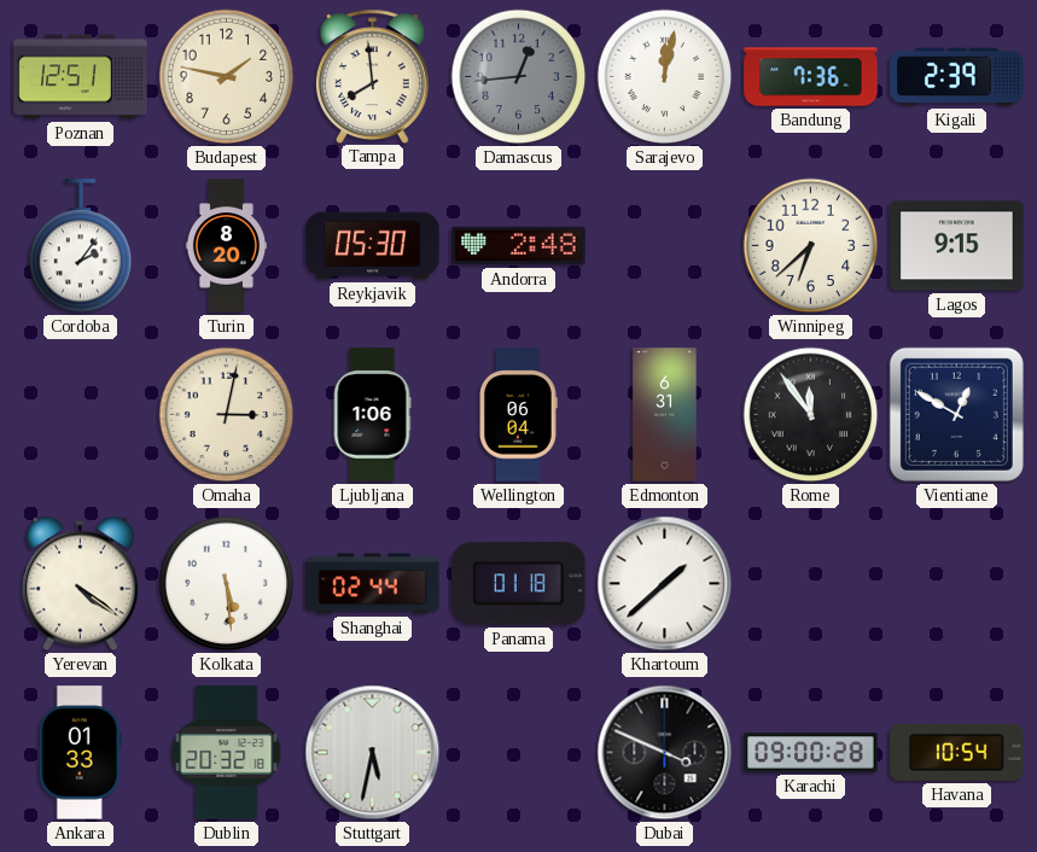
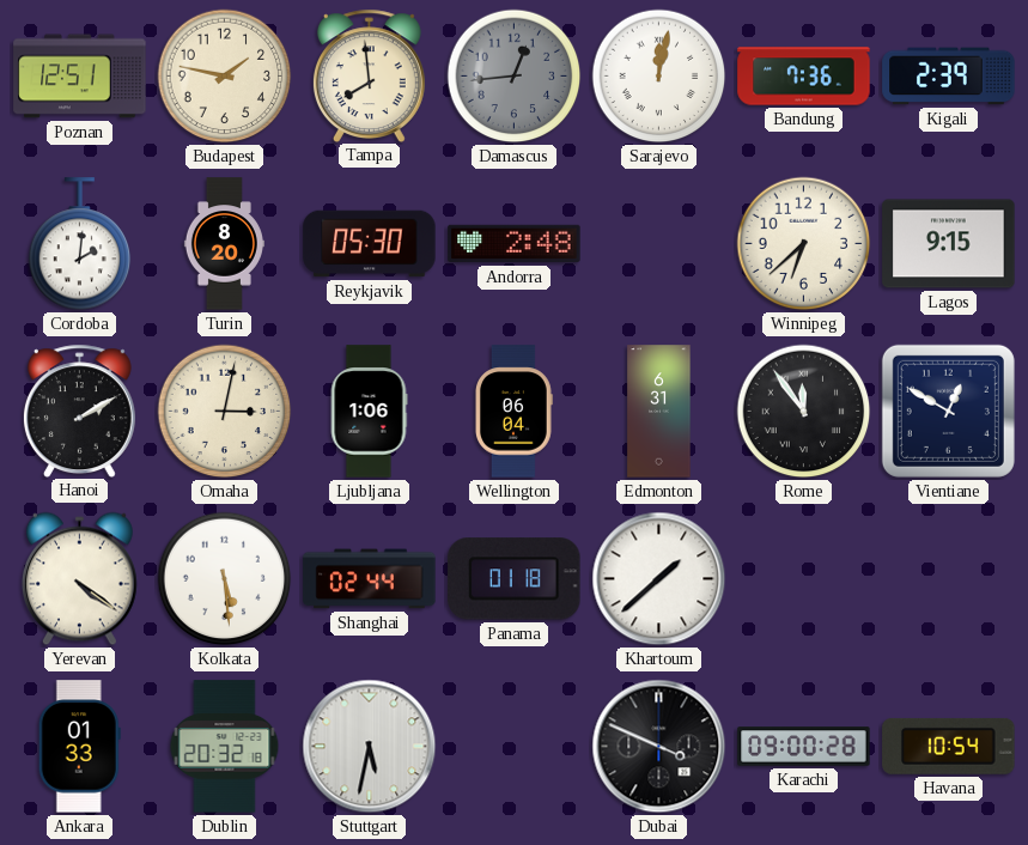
Cordoba: 2:06 -> 2:01
Hanoi: none -> 2:10
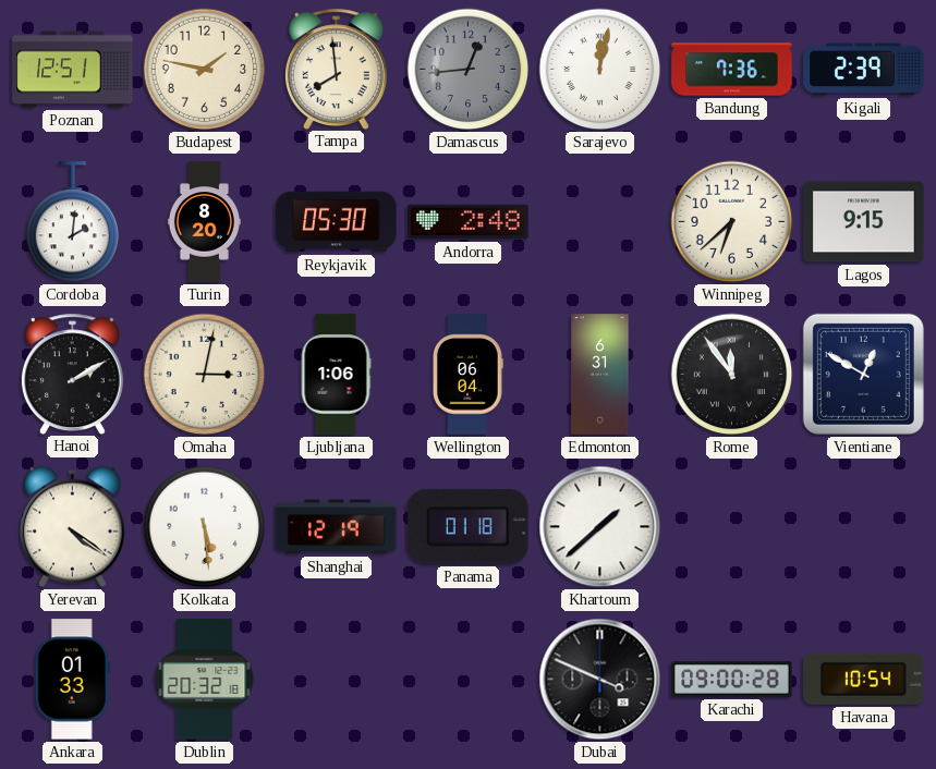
Shanghai: 02:44 -> 12:19
Stuttgart: 5:32 -> none
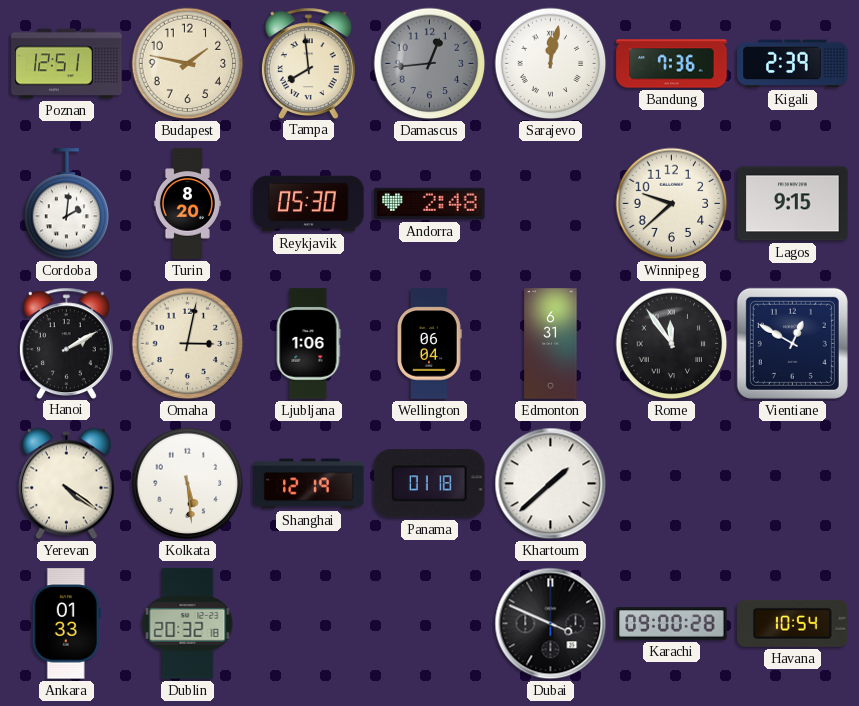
Winnipeg: 6:38 -> 9:38
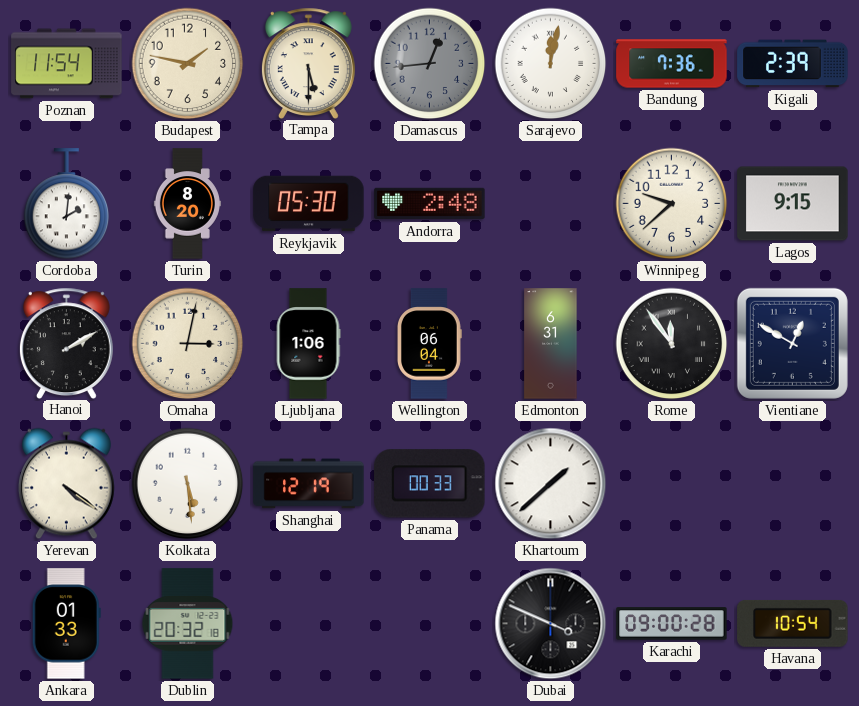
Poznan: 12:51 -> 11:54
Tampa: 7:59 -> 5:30
Panama: 01:18 -> 00:33
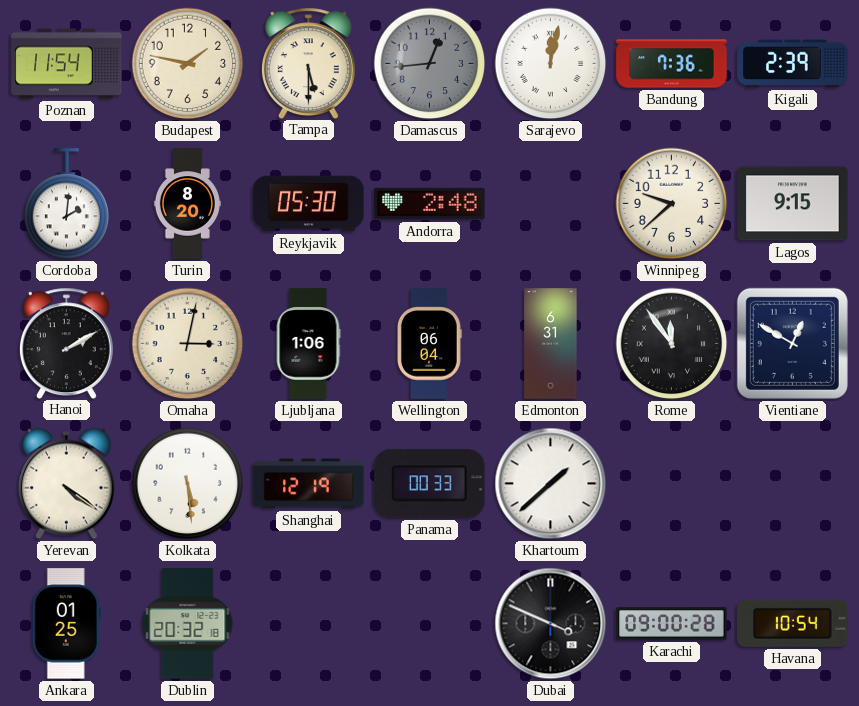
Ankara: 01:33 -> 01:25
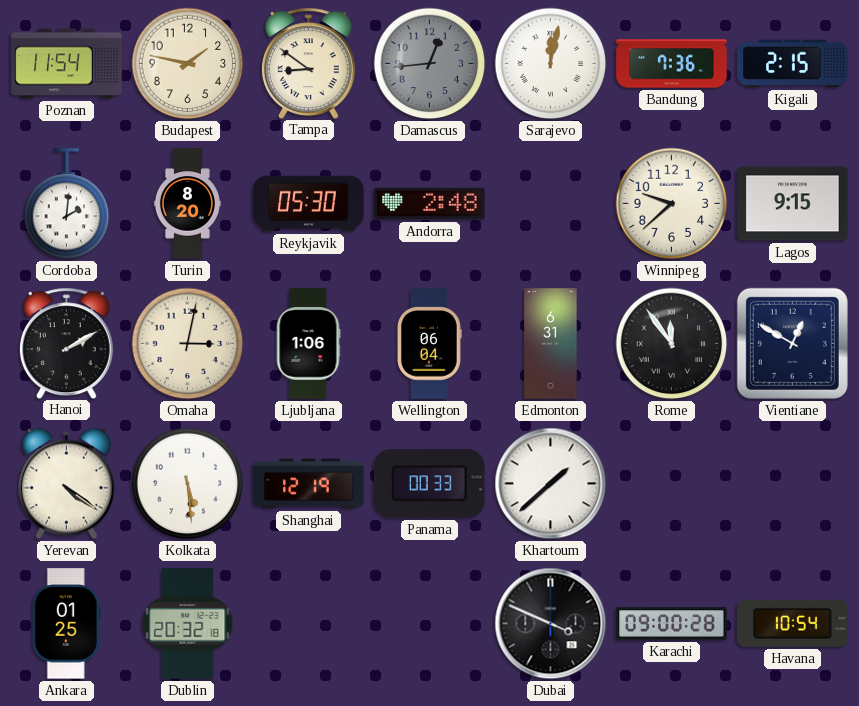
Tampa: 5:30 -> 8:51
Kigali: 2:39 -> 2:15
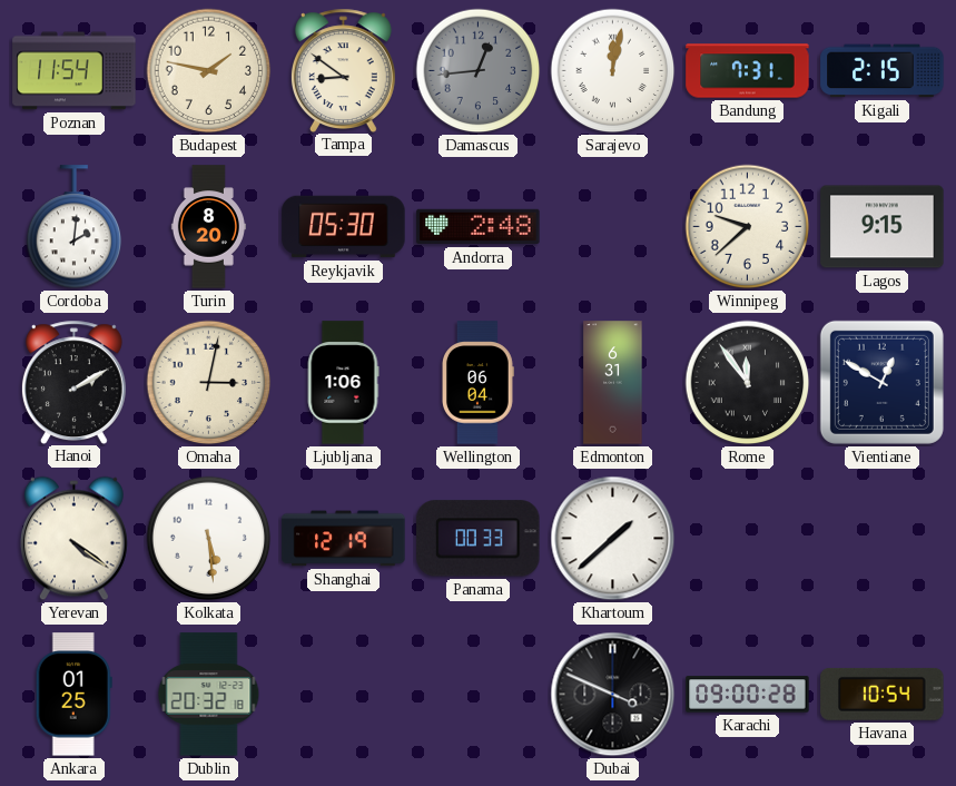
Bandung: 7:36 -> 7:31
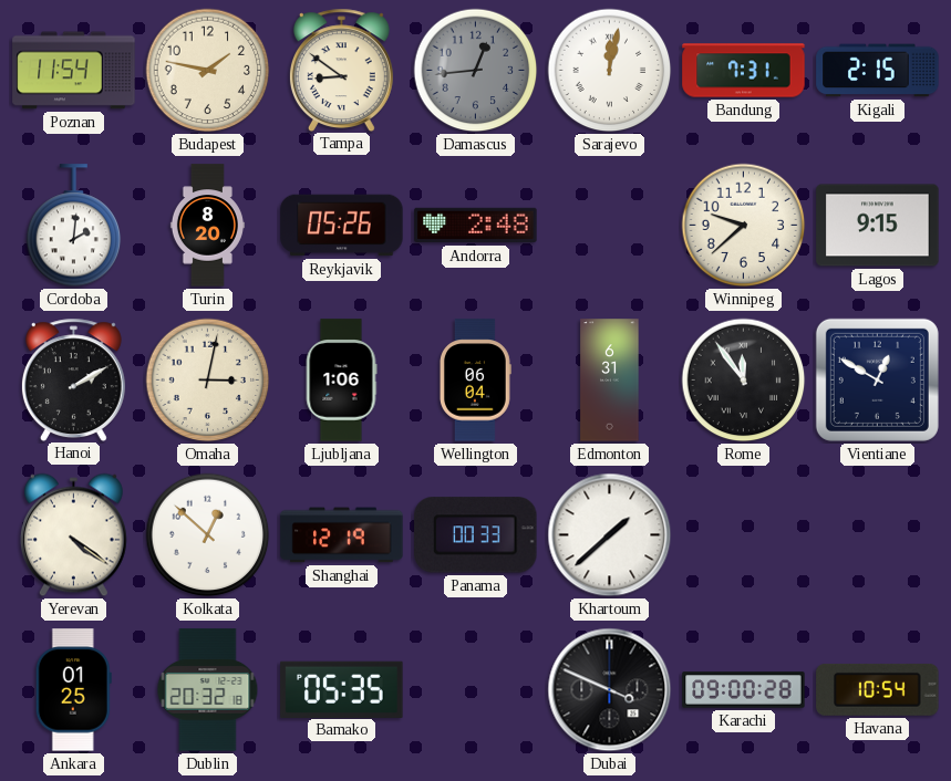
Reykjavik: 05:30 -> 05:26
Kolkata: 5:29 -> 12:52
Bamako: none -> 05:35
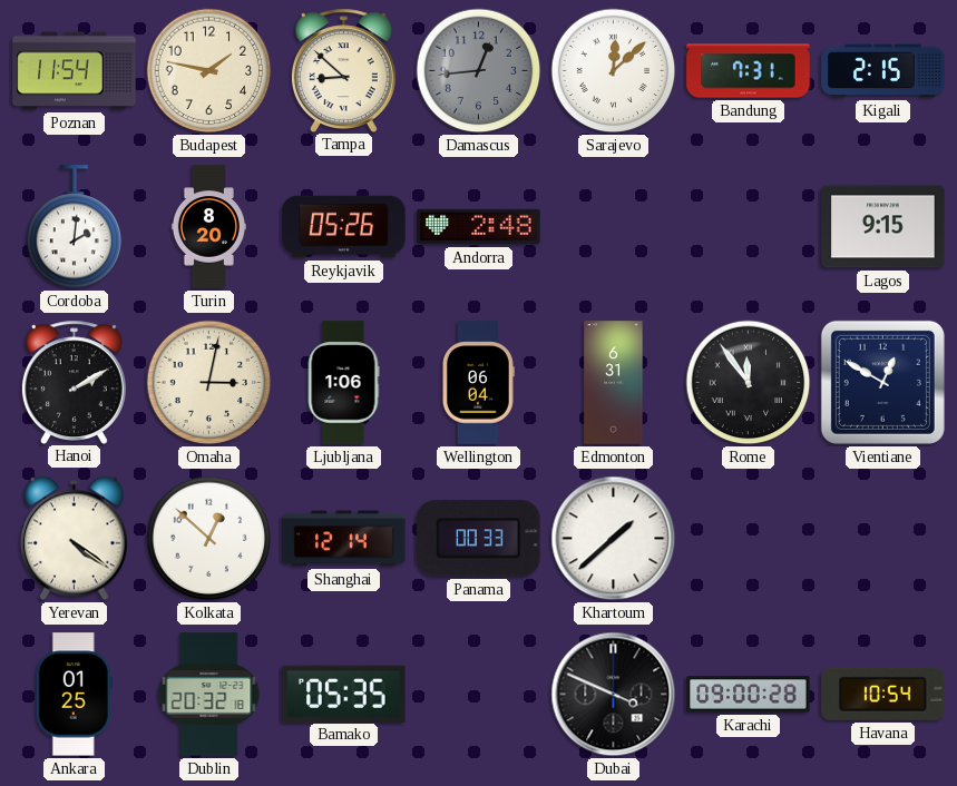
Tampa: 8:51 -> 8:52
Sarajevo: 12:02 -> 12:08
Winnipeg: 9:38 -> none
Shanghai: 12:19 -> 12:14
